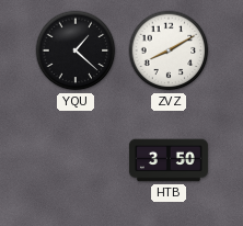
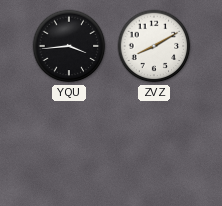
YQU: 1:22 -> 3:44
HTB: 3:50 -> none
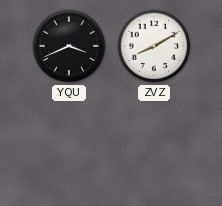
YQU: 3:44 -> 3:41
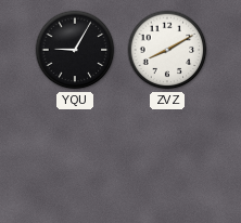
YQU: 3:41 -> 9:05
